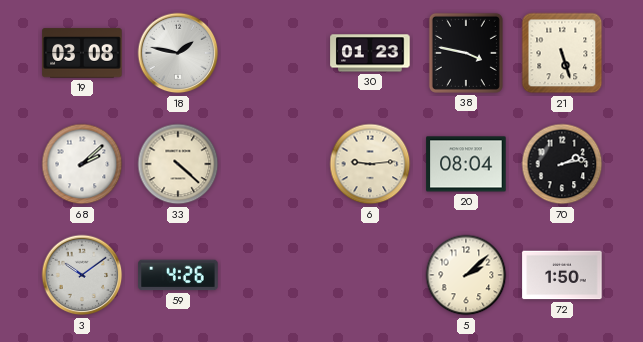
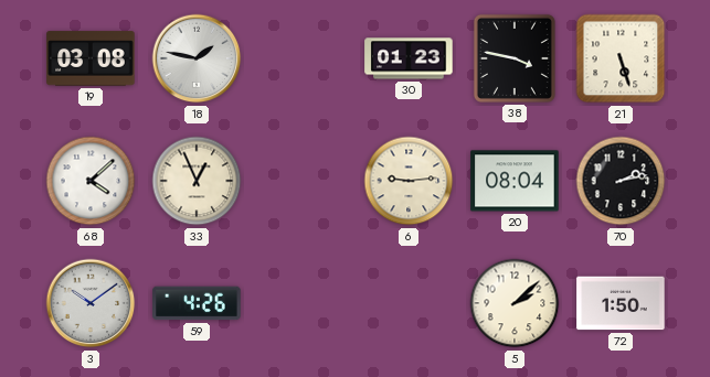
68: 2:08 -> 4:08
33: 4:22 -> 12:56
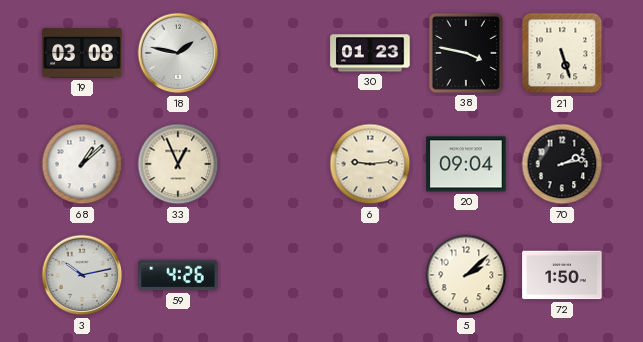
68: 4:08 -> 1:08
20: 08:04 -> 09:04
3: 10:09 -> 10:13
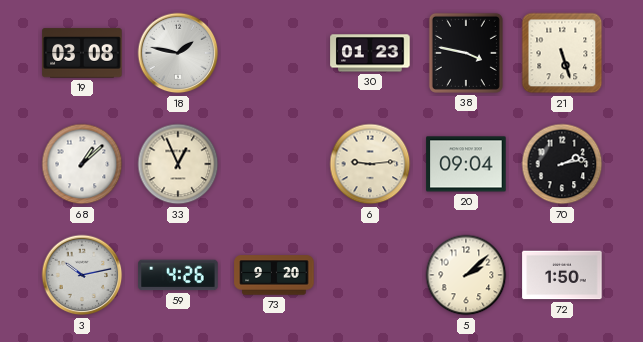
73: none -> 9:20
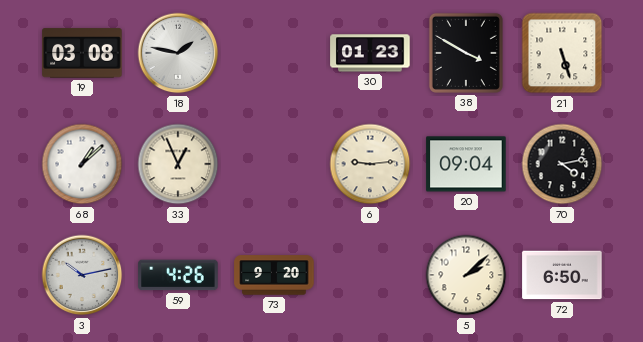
38: 3:47 -> 3:50
70: 2:13 -> 4:13
72: 1:50 -> 6:50
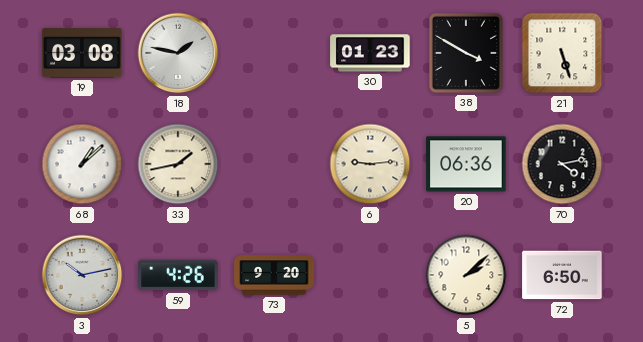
33: 12:56 -> 1:43
20: 09:04 -> 06:36
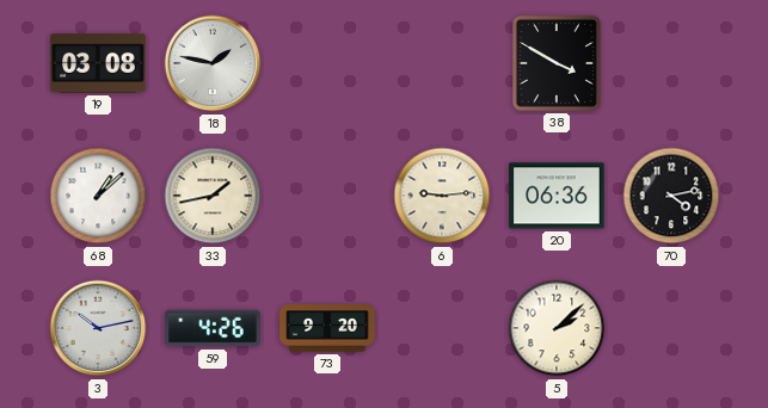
30: 01:23 -> none
21: 5:27 -> none
72: 6:50 -> none
